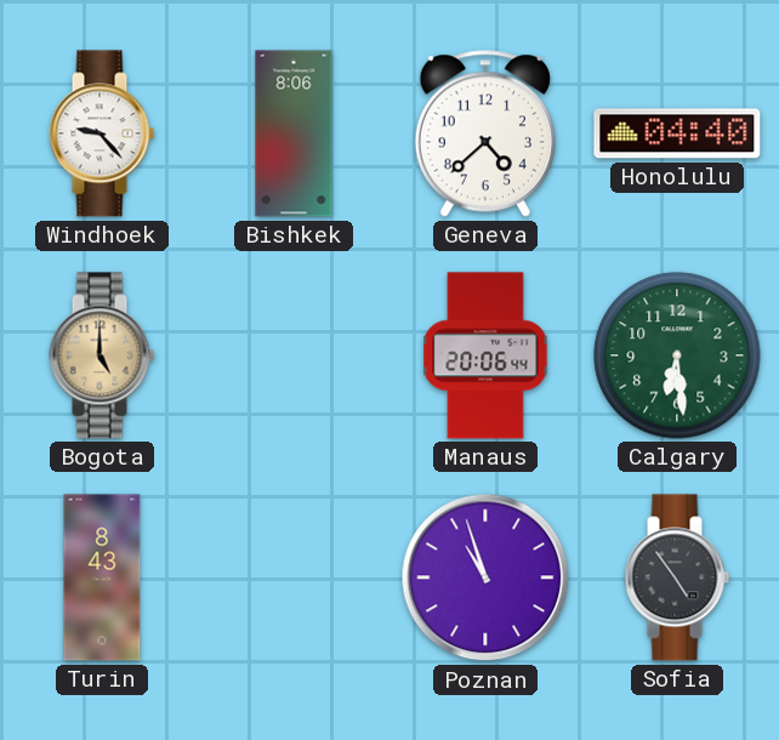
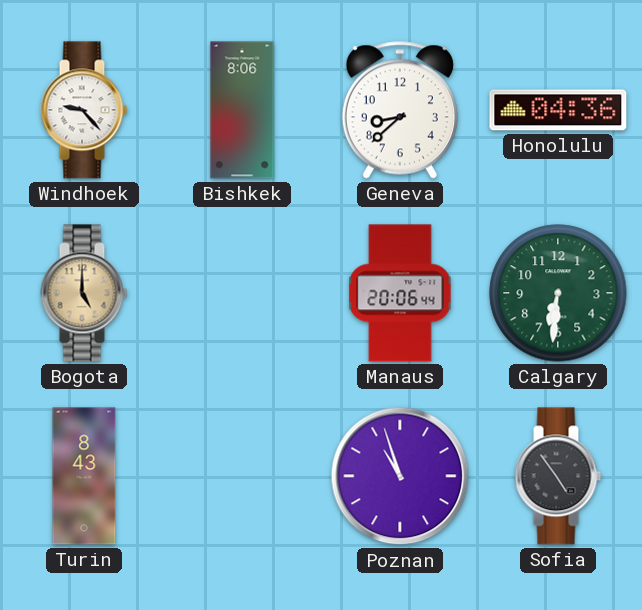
Geneva: 4:38 -> 8:38
Honolulu: 04:40 -> 04:36
Calgary: 6:29 -> 6:31
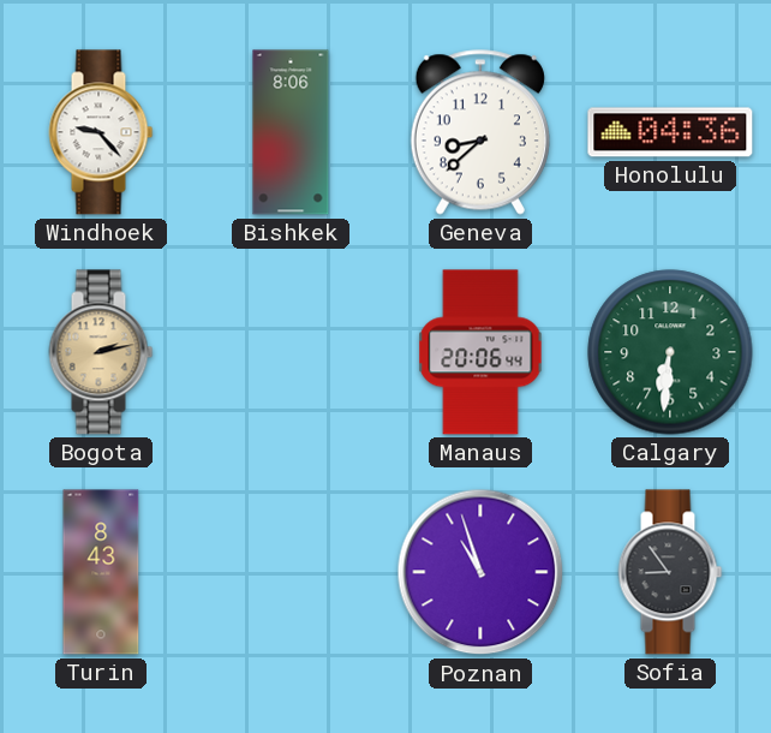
Bogota: 5:00 -> 2:13
Sofia: 4:54 -> 8:54
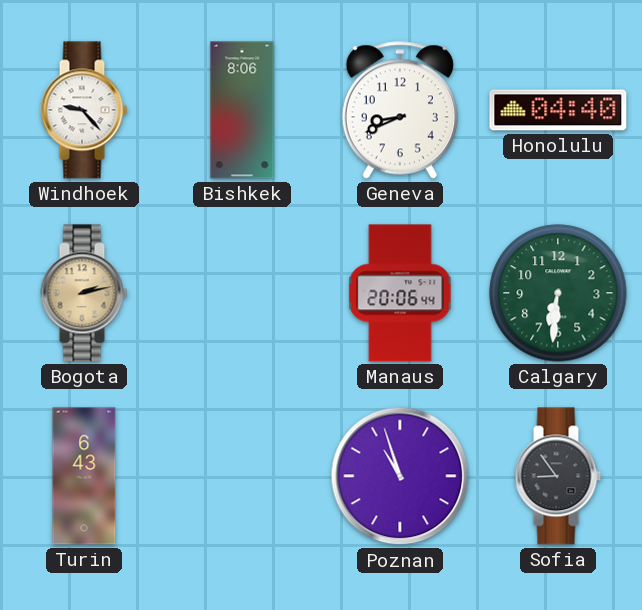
Geneva: 8:38 -> 8:41
Honolulu: 04:36 -> 04:40
Turin: 8:43 -> 6:43
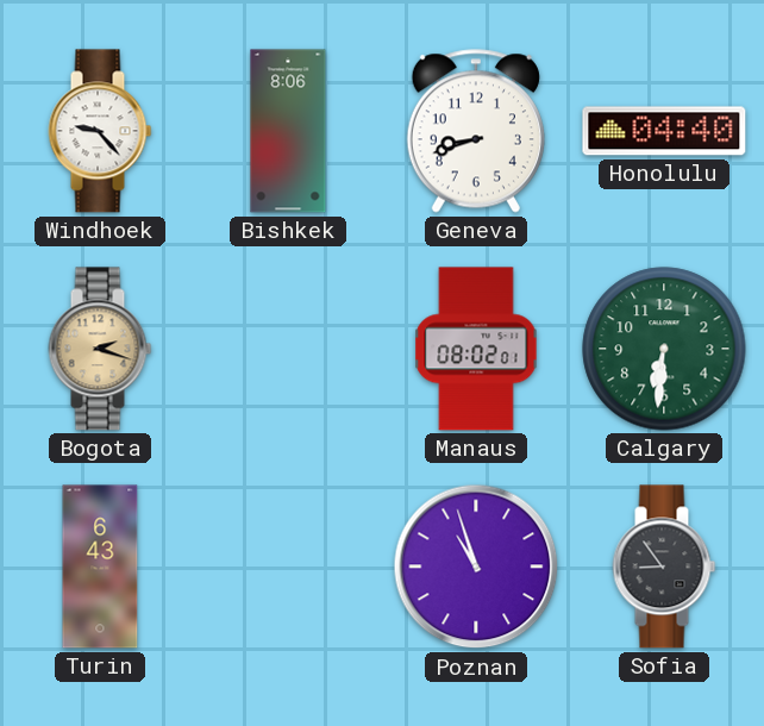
Geneva: 8:41 -> 8:42
Bogota: 2:13 -> 2:18
Manaus: 20:06 -> 08:02
